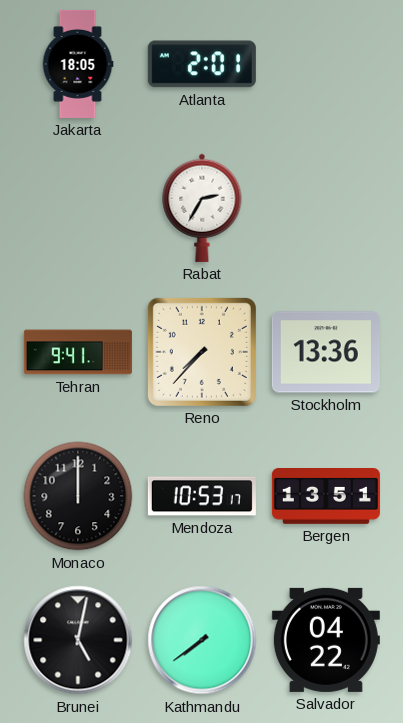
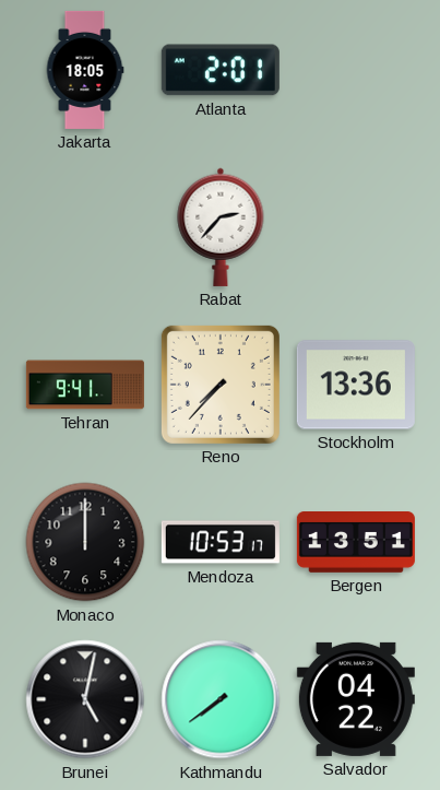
Rabat: 2:35 -> 2:37
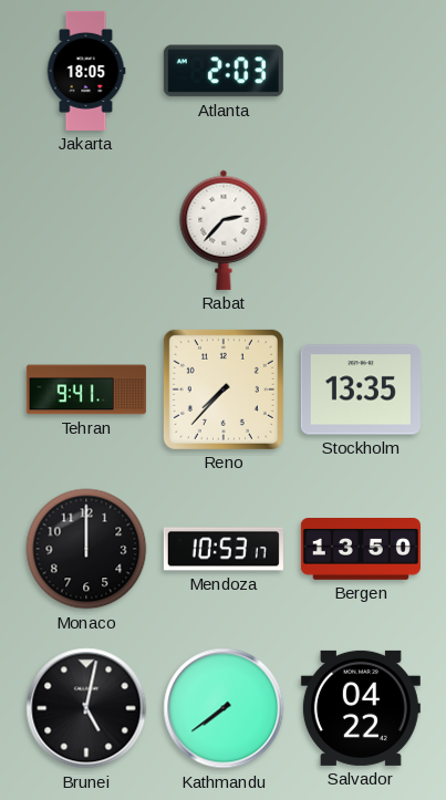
Atlanta: 2:01 -> 2:03
Stockholm: 13:36 -> 13:35
Bergen: 13:51 -> 13:50
